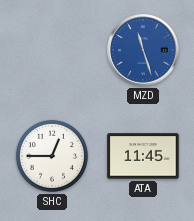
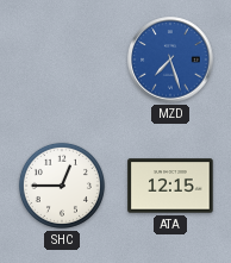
MZD: 11:27 -> 7:27
ATA: 11:45 -> 12:15
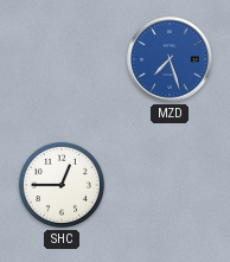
ATA: 12:15 -> none
